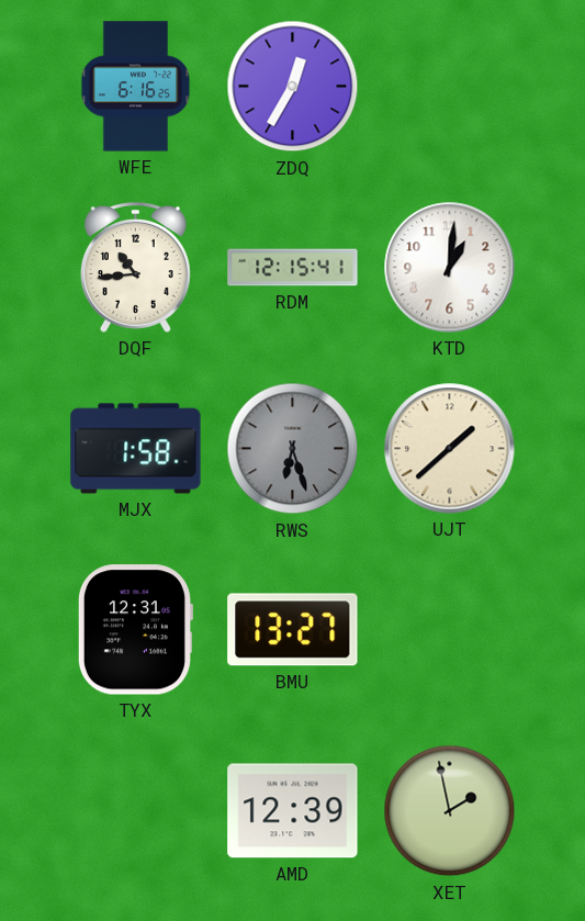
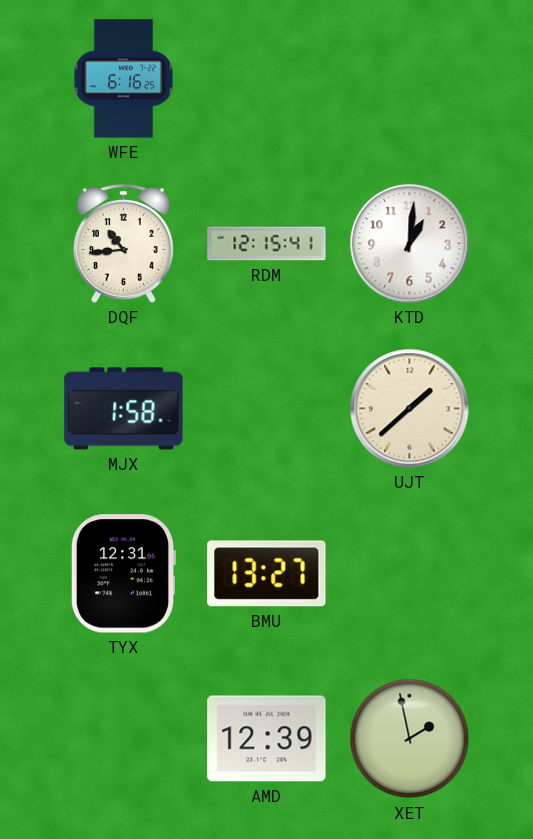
ZDQ: 12:35 -> none
RWS: 6:27 -> none
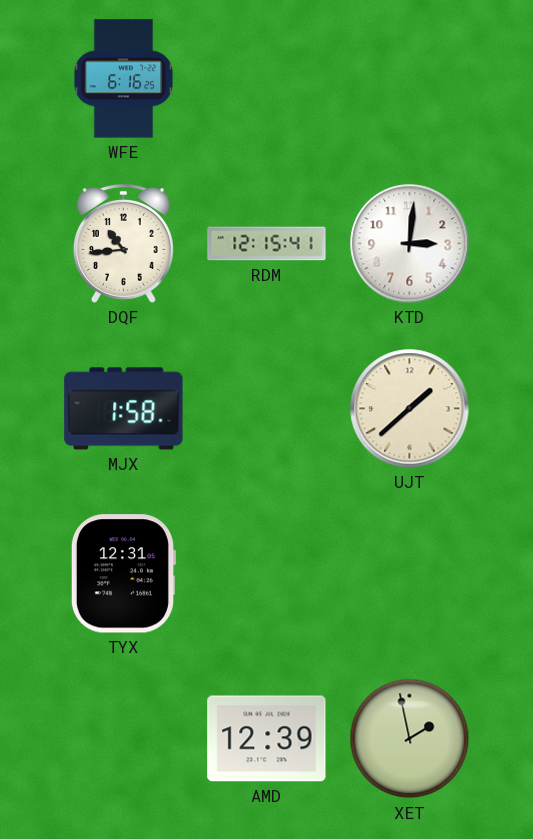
KTD: 1:01 -> 3:01
BMU: 13:27 -> none
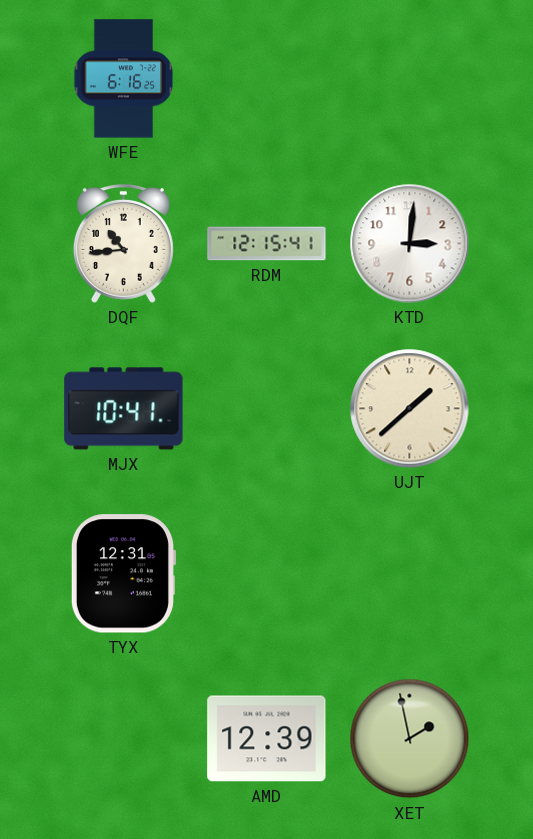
MJX: 1:58 -> 10:41
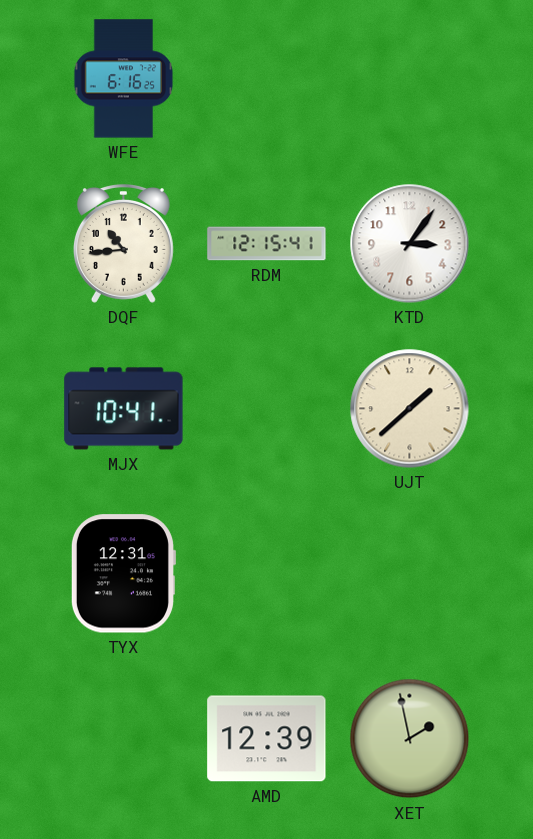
KTD: 3:01 -> 3:06
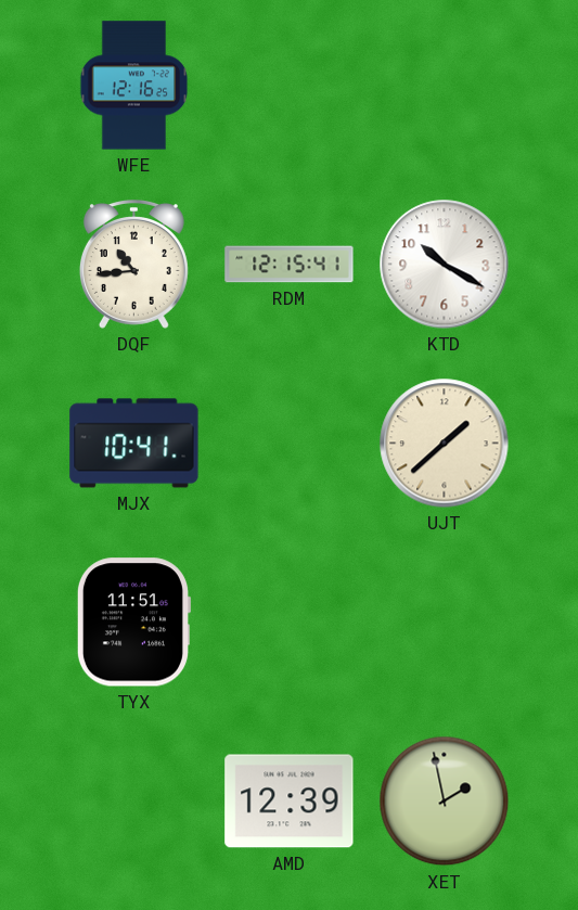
WFE: 6:16 -> 12:16
KTD: 3:06 -> 10:20
TYX: 12:31 -> 11:51
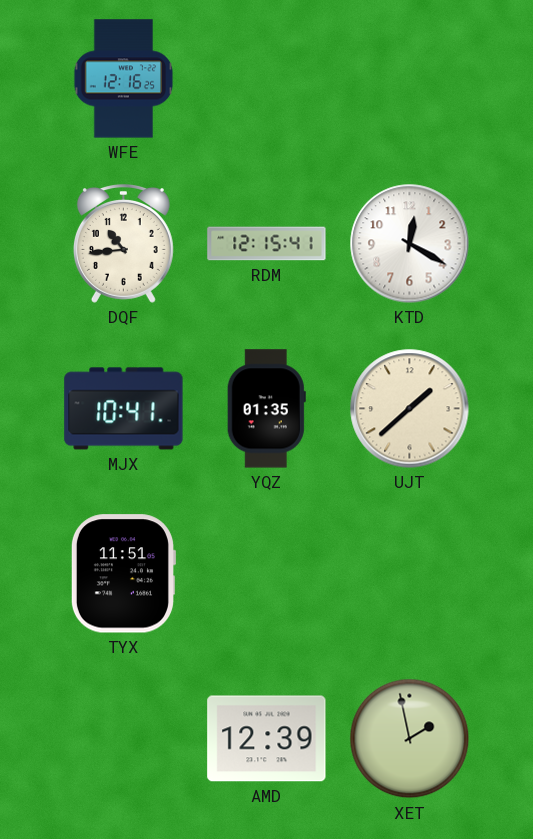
KTD: 10:20 -> 12:20
YQZ: none -> 01:35
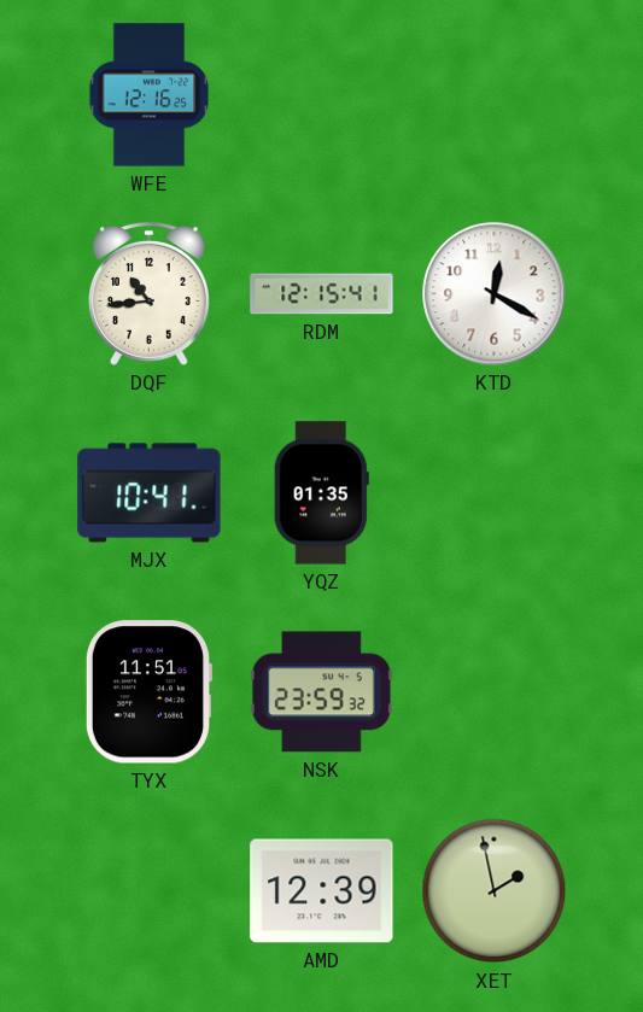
UJT: 1:38 -> none
NSK: none -> 23:59
